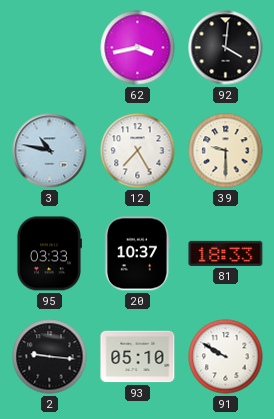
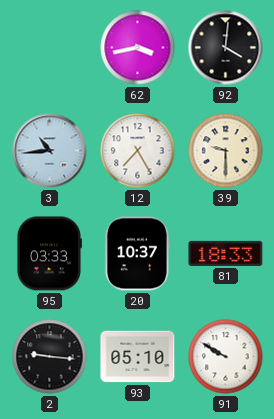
3: 10:47 -> 10:44
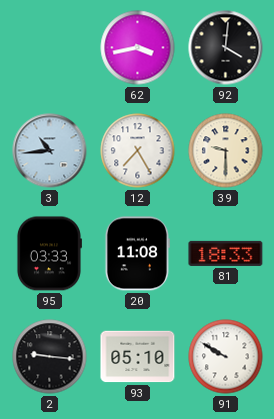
20: 10:37 -> 11:08
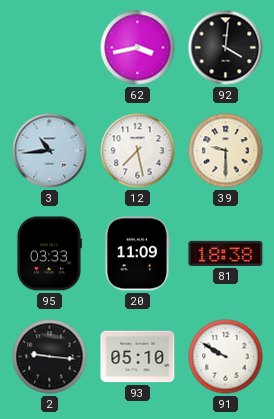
12: 7:25 -> 7:28
20: 11:08 -> 11:09
81: 18:33 -> 18:38
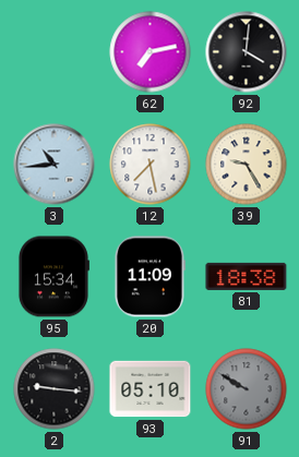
62: 3:43 -> 7:13
39: 9:30 -> 9:25
95: 03:33 -> 15:34
91 dial: white -> grey
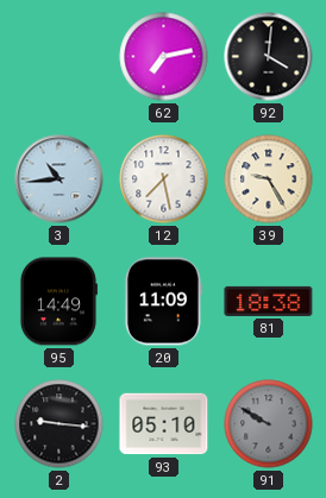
95: 15:34 -> 14:49
